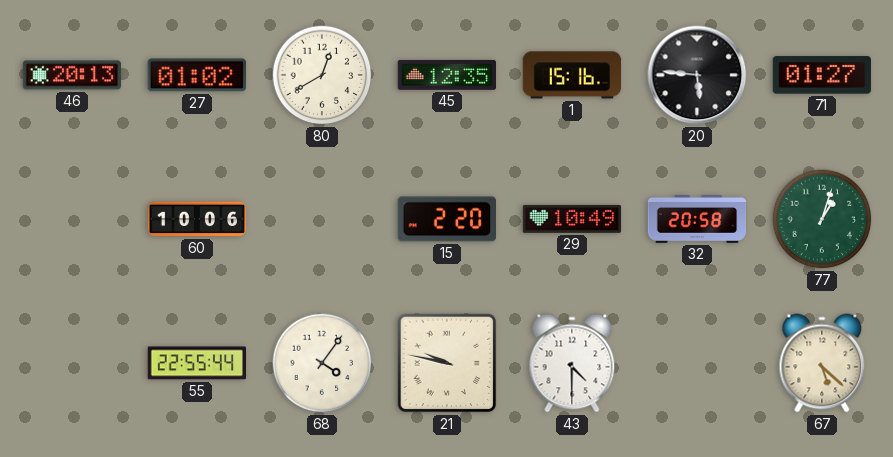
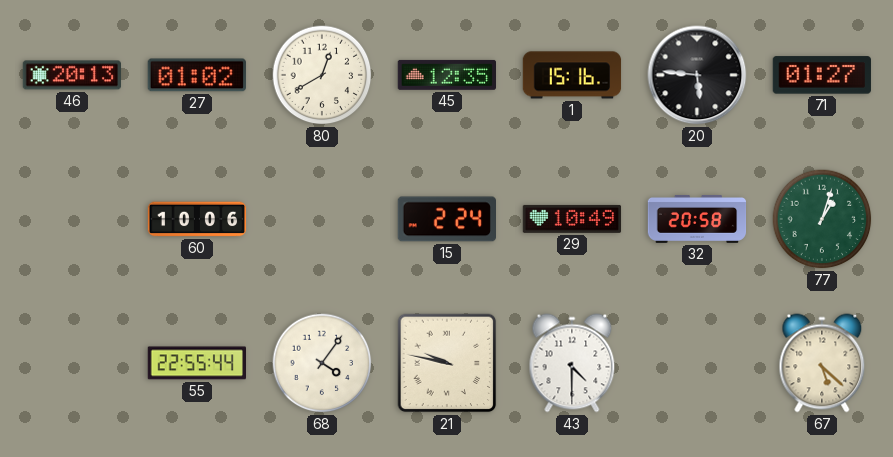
15: 2:20 -> 2:24
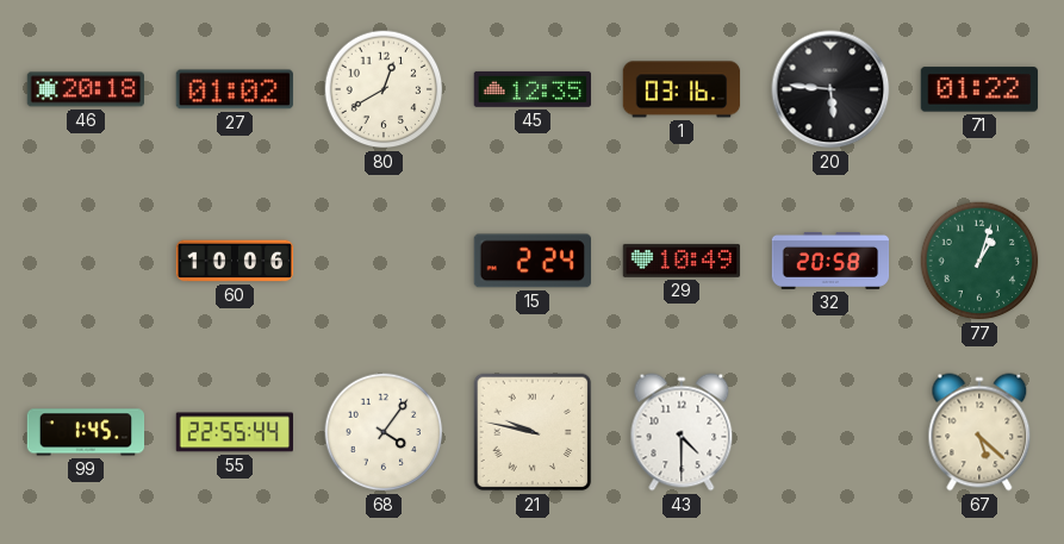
46: 20:13 -> 20:18
1: 15:16 -> 03:16
71: 01:27 -> 01:22
99: none -> 1:45
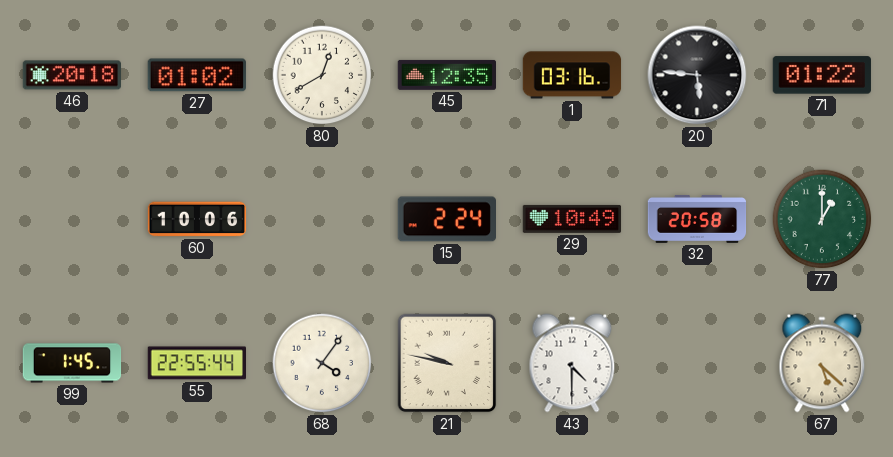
77: 1:03 -> 1:00
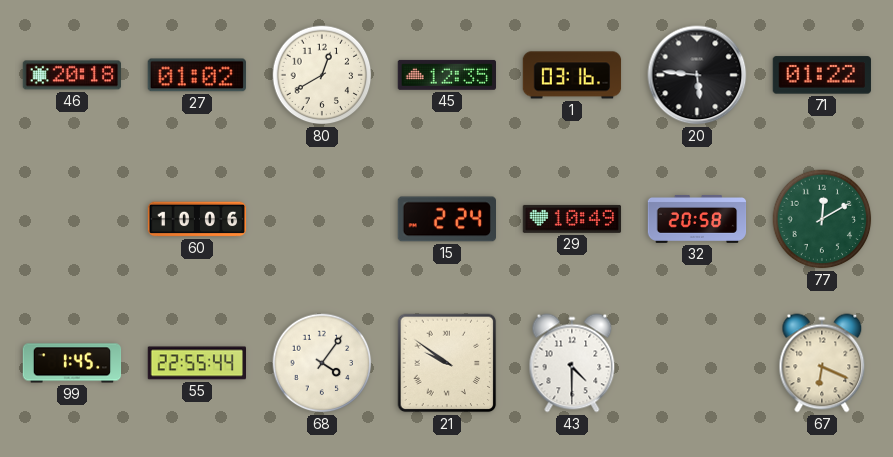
77: 1:00 -> 12:10
21: 9:47 -> 9:51
67: 5:22 -> 6:19
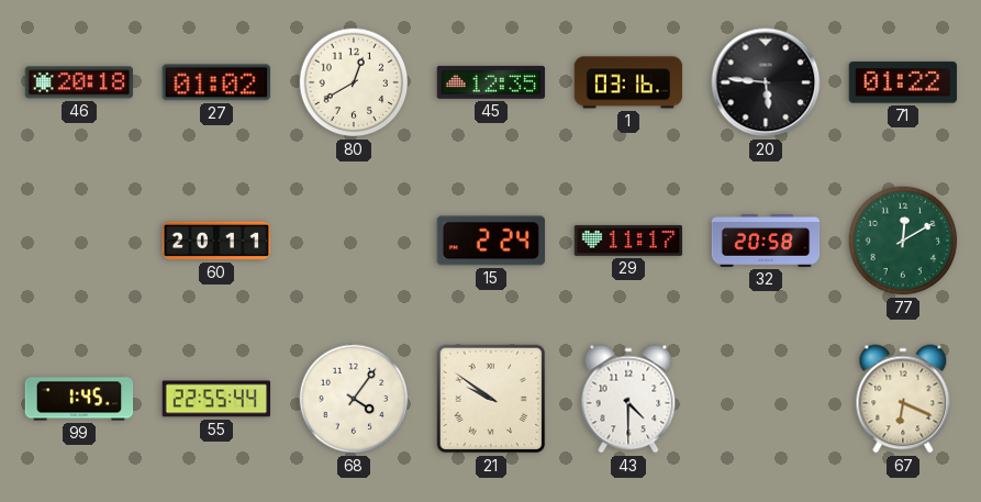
60: 10:06 -> 20:11
29: 10:49 -> 11:17
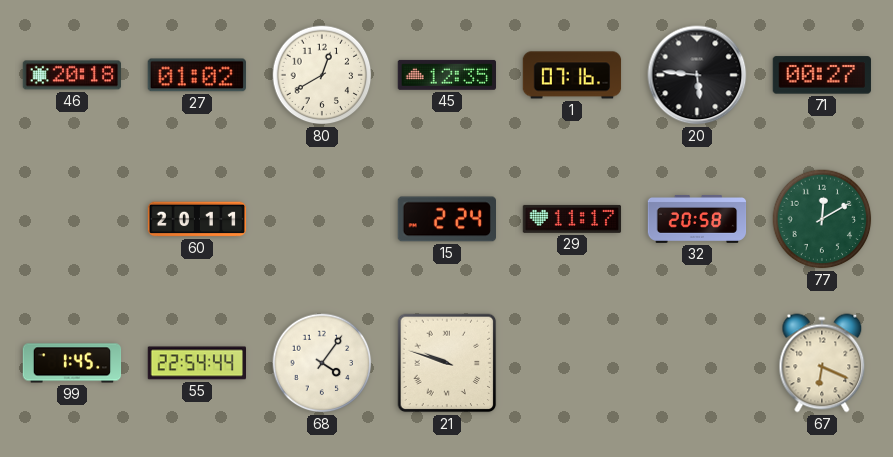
1: 03:16 -> 07:16
71: 01:22 -> 00:27
55: 22:55 -> 22:54
21: 9:51 -> 9:48
43: 4:30 -> none
